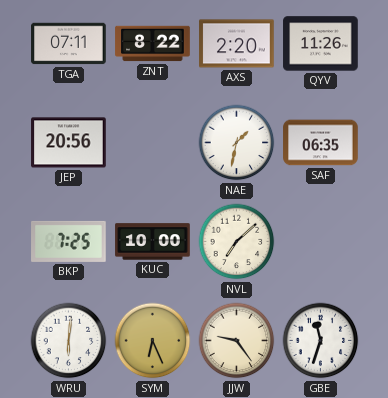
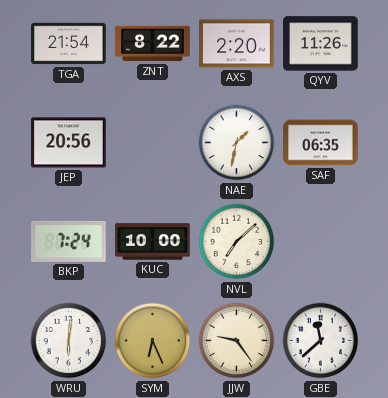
TGA: 07:11 -> 21:54
BKP: 7:25 -> 7:24
GBE: 11:33 -> 11:38
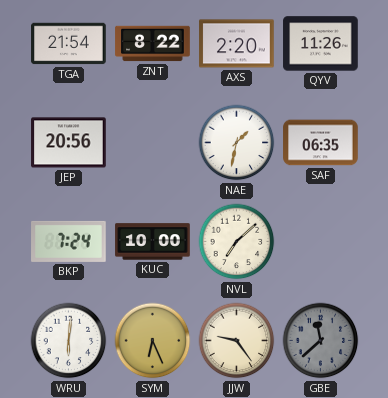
GBE dial: white -> grey
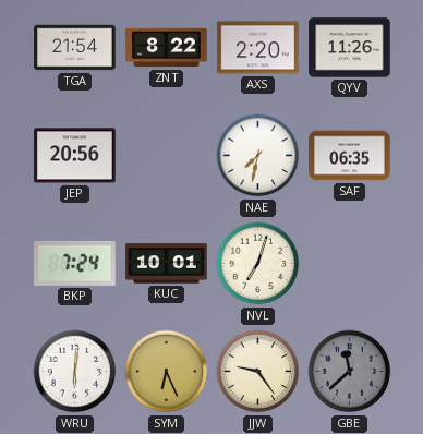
NAE: 1:32 -> 7:32
KUC: 10:00 -> 10:01
NVL: 7:08 -> 7:03
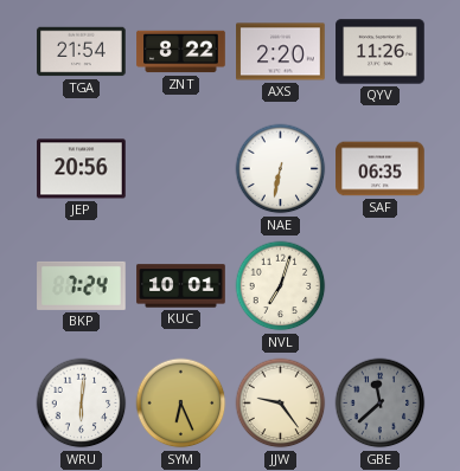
NAE: 7:32 -> 6:32
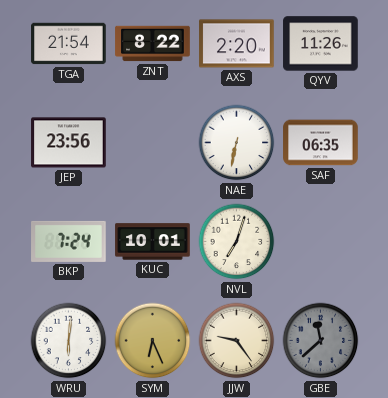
JEP: 20:56 -> 23:56
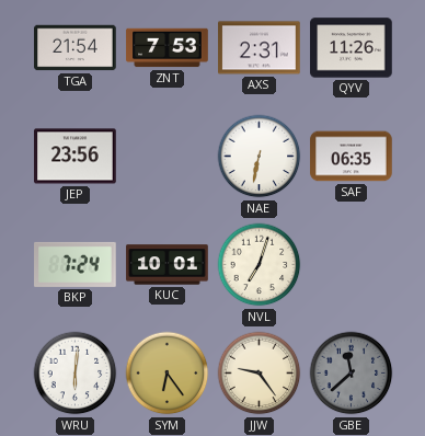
ZNT: 8:22 -> 7:53
AXS: 2:20 -> 2:31
SYM: 6:26 -> 6:24
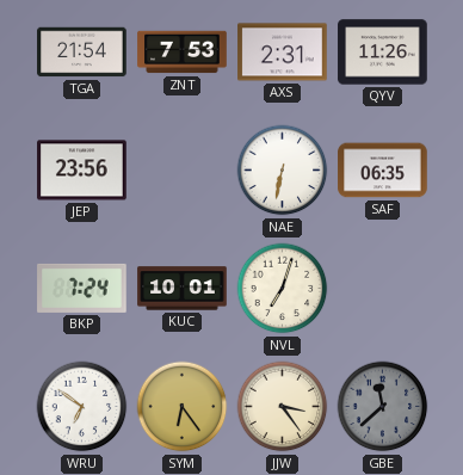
WRU: 6:01 -> 6:51
JJW: 9:24 -> 3:24
